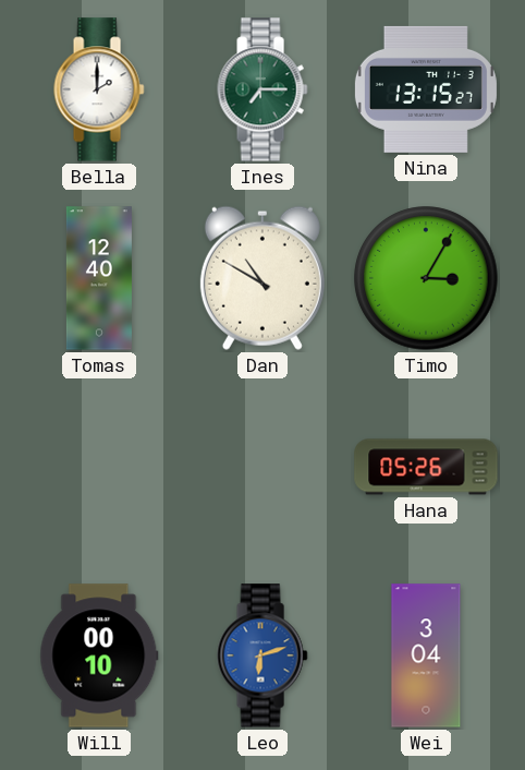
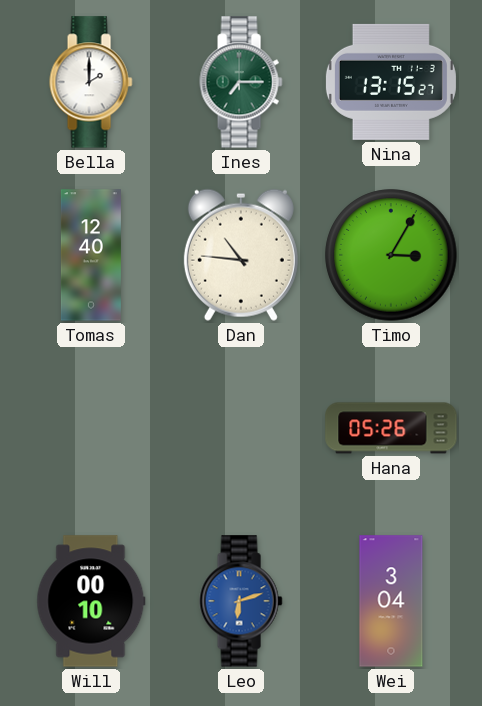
Dan: 10:50 -> 10:46
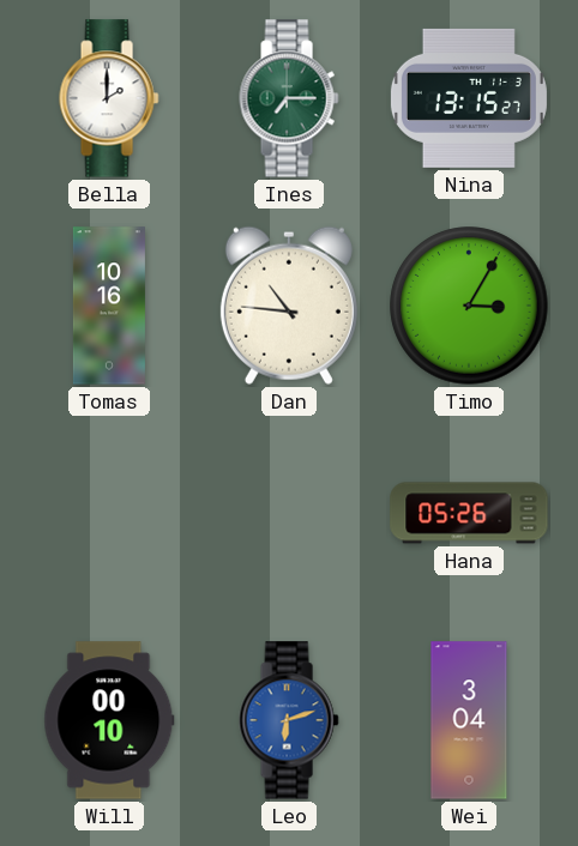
Tomas: 12:40 -> 10:16
